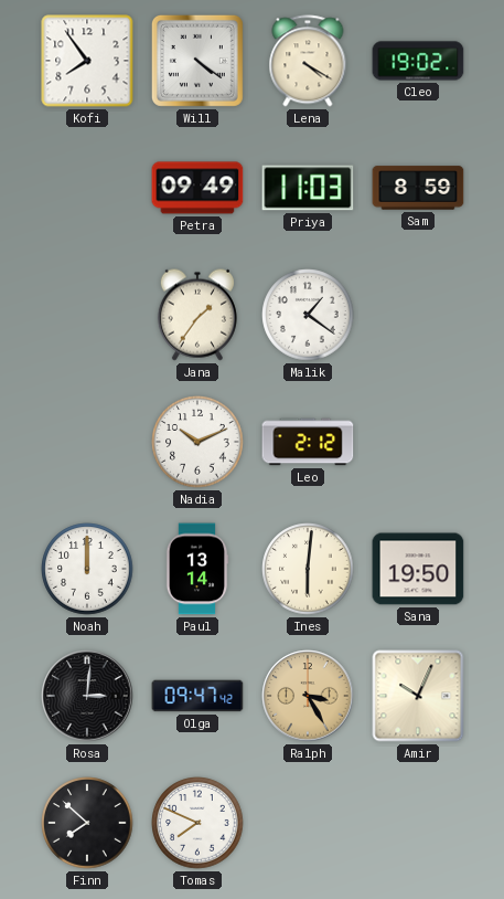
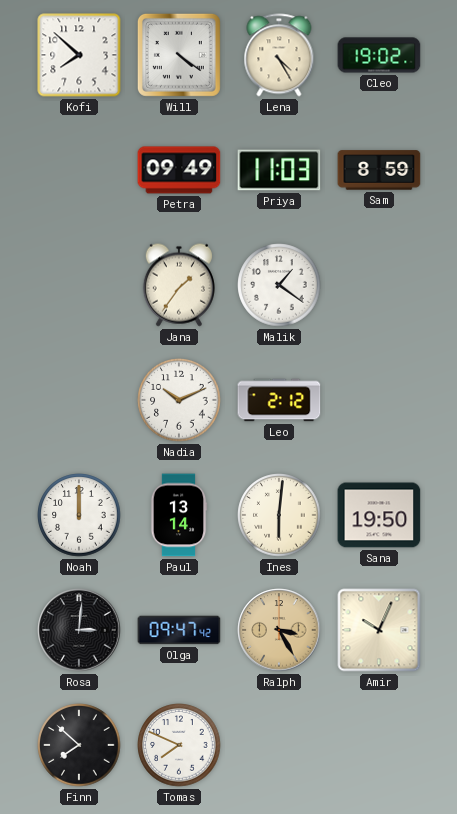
Kofi: 7:54 -> 7:52
Lena: 4:20 -> 4:25
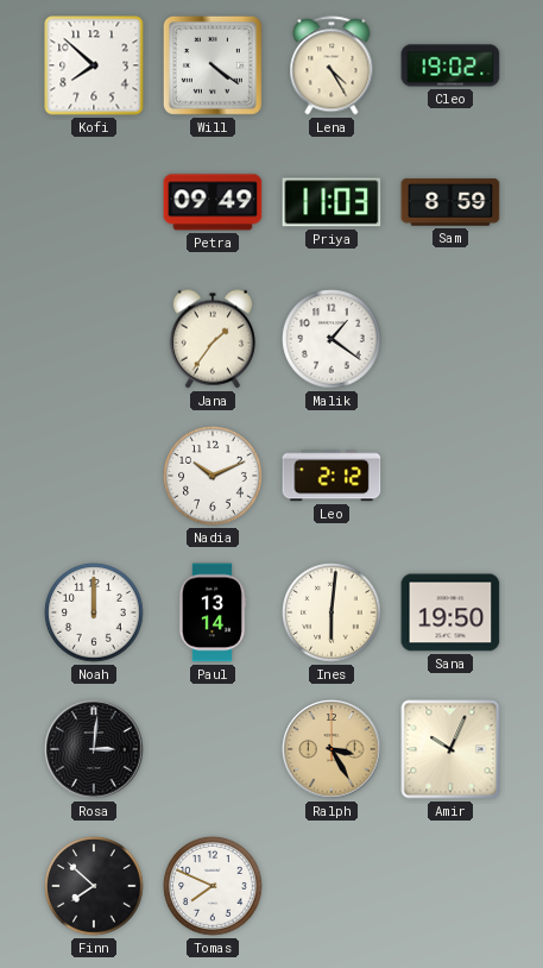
Olga: 09:47 -> none
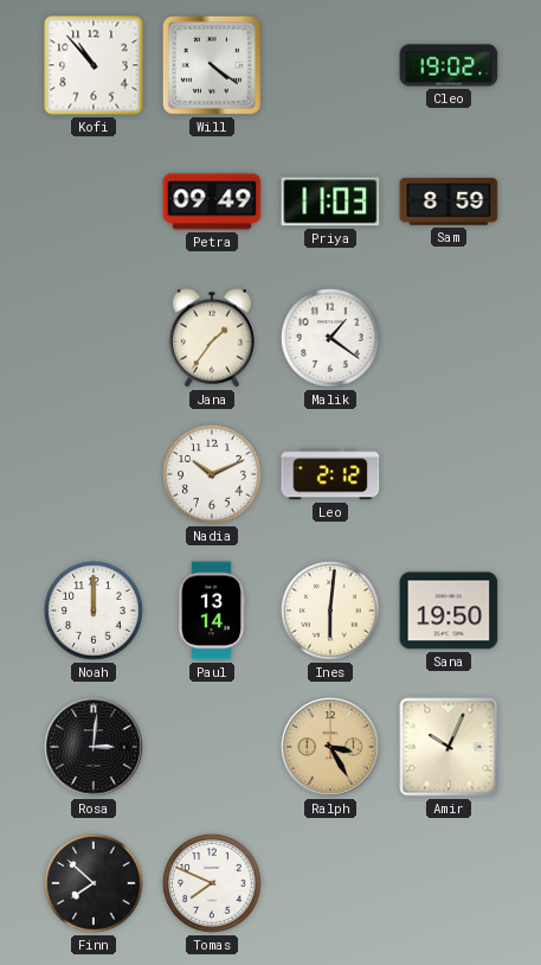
Kofi: 7:52 -> 10:53
Lena: 4:25 -> none
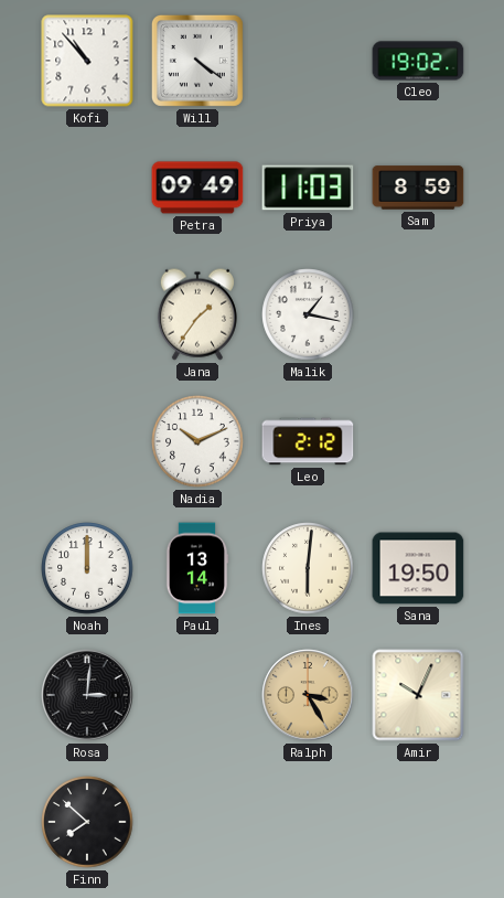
Malik: 1:21 -> 1:17
Tomas: 7:49 -> none
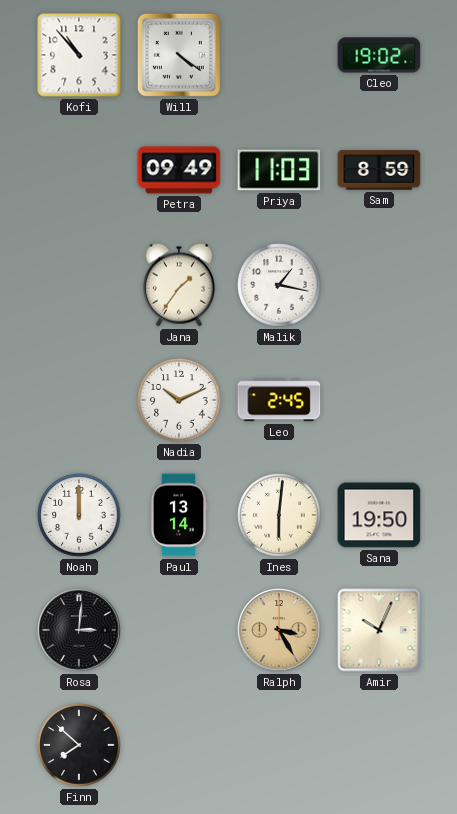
Leo: 2:12 -> 2:45
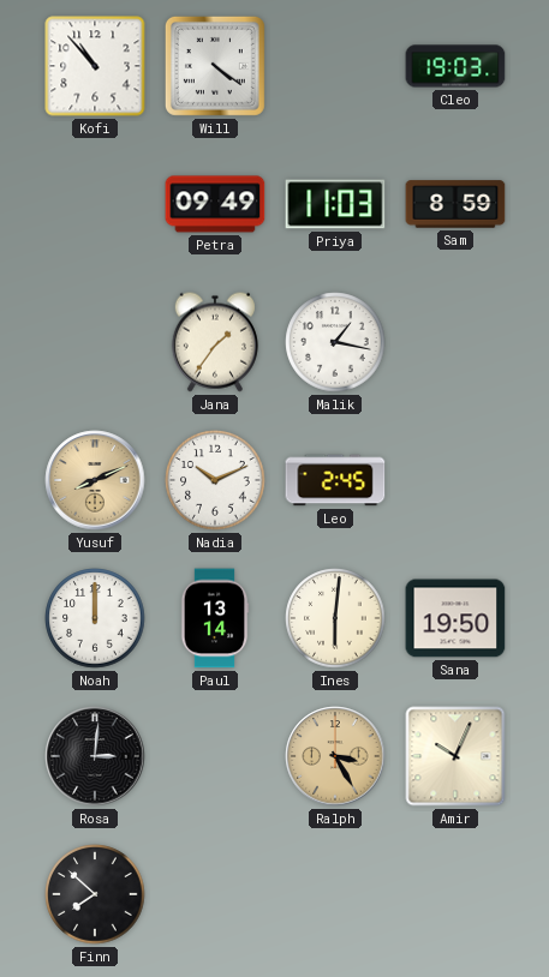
Cleo: 19:02 -> 19:03
Yusuf: none -> 8:11
